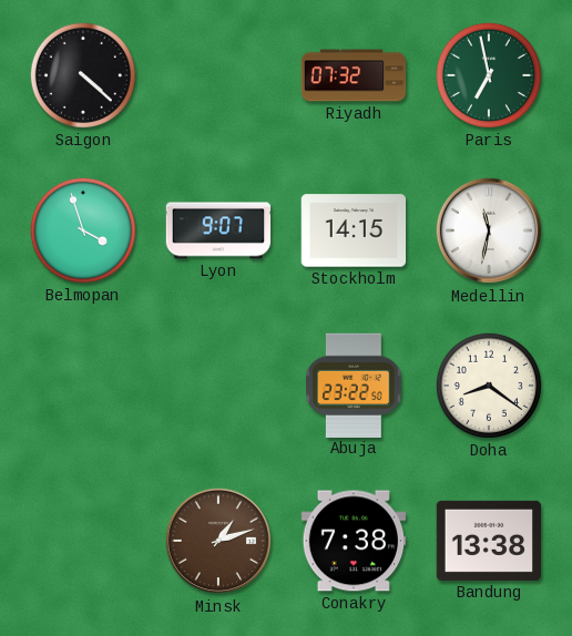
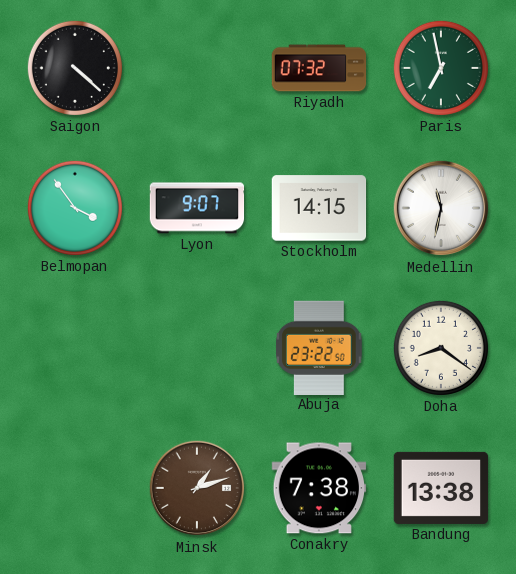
Belmopan: 3:57 -> 3:54
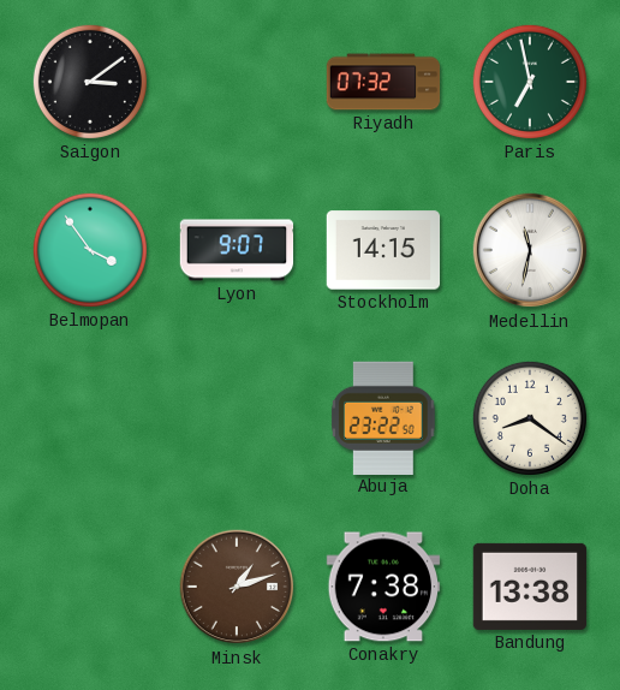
Saigon: 4:22 -> 3:09
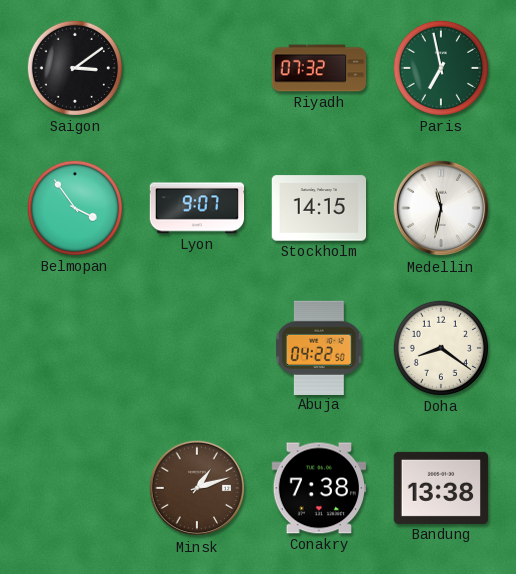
Abuja: 23:22 -> 04:22
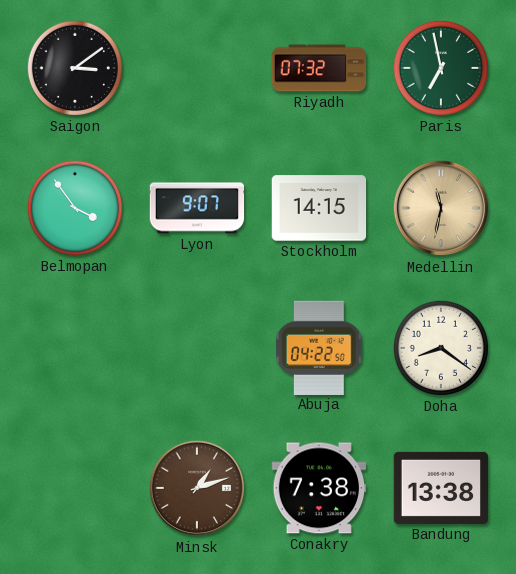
Medellin dial: white -> champagne
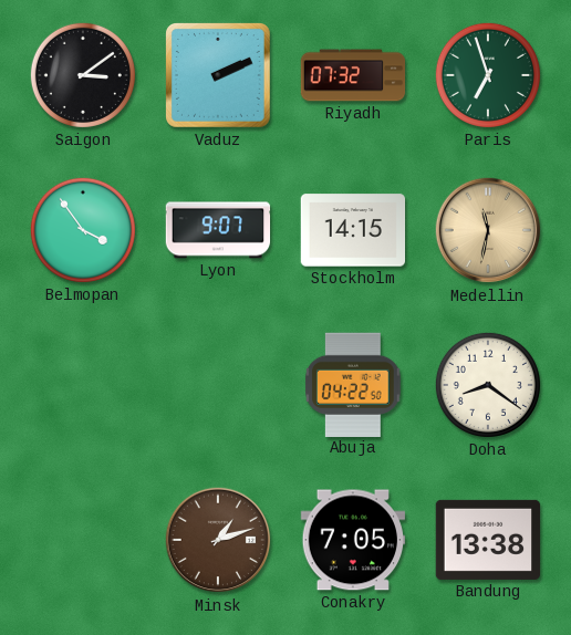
Vaduz: none -> 2:11
Paris: 6:58 -> 6:57
Conakry: 7:38 -> 7:05
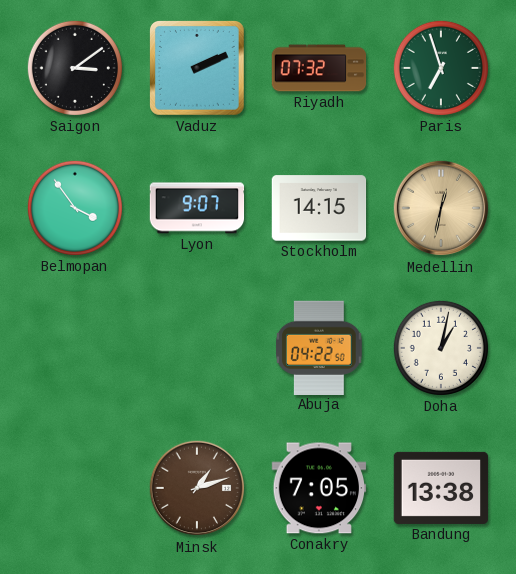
Medellin: 11:32 -> 12:32
Doha: 8:21 -> 1:02
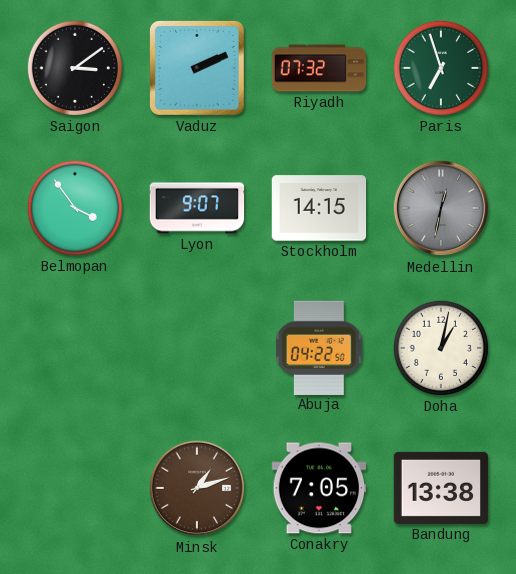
Medellin dial: champagne -> grey
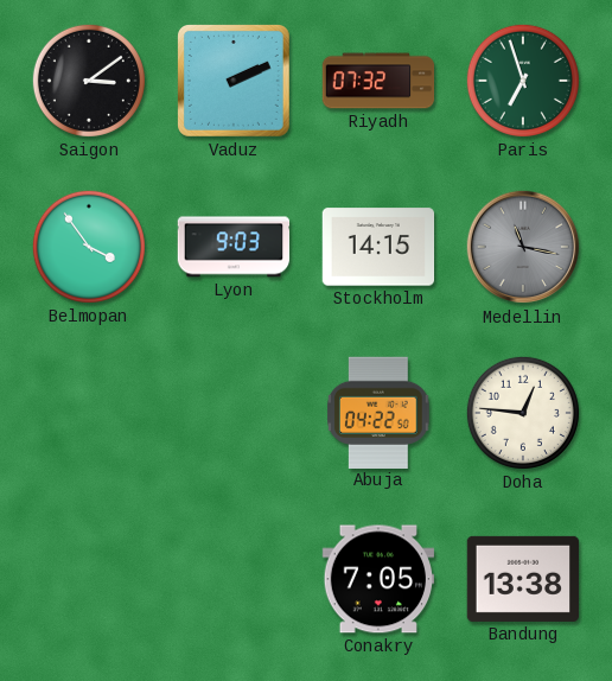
Lyon: 9:07 -> 9:03
Medellin: 12:32 -> 11:17
Doha: 1:02 -> 12:46
Minsk: 1:12 -> none
